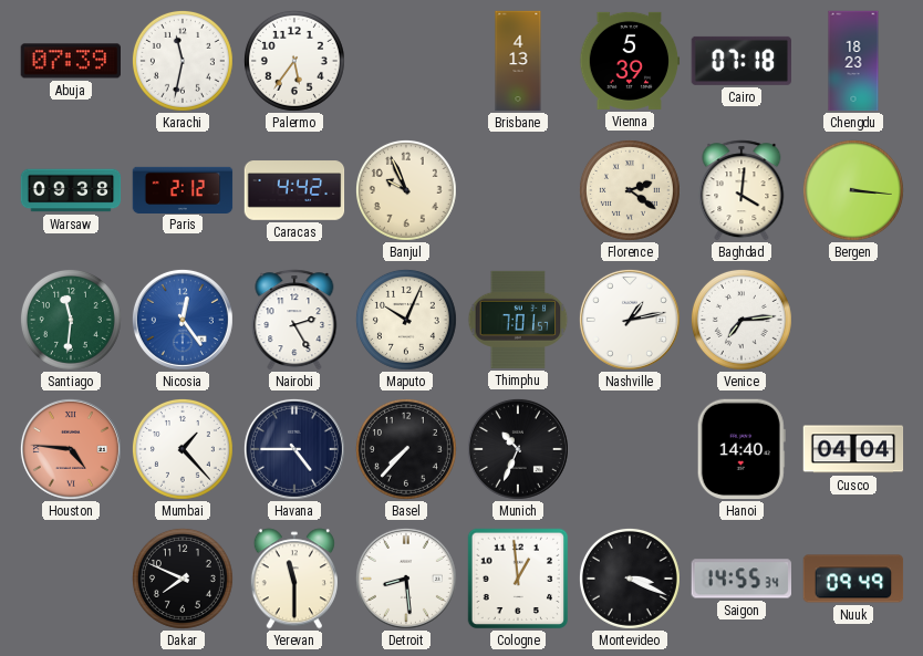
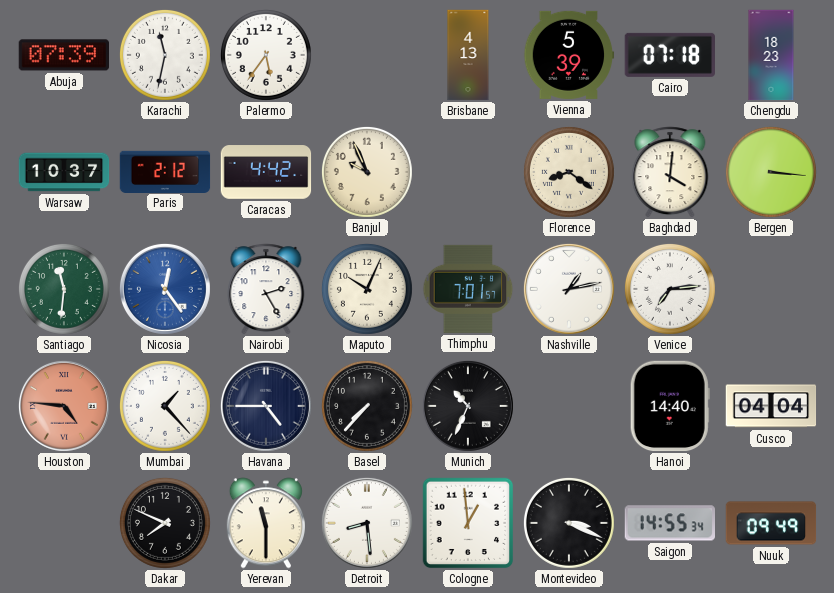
Warsaw: 09:38 -> 10:37
Florence: 2:21 -> 8:21
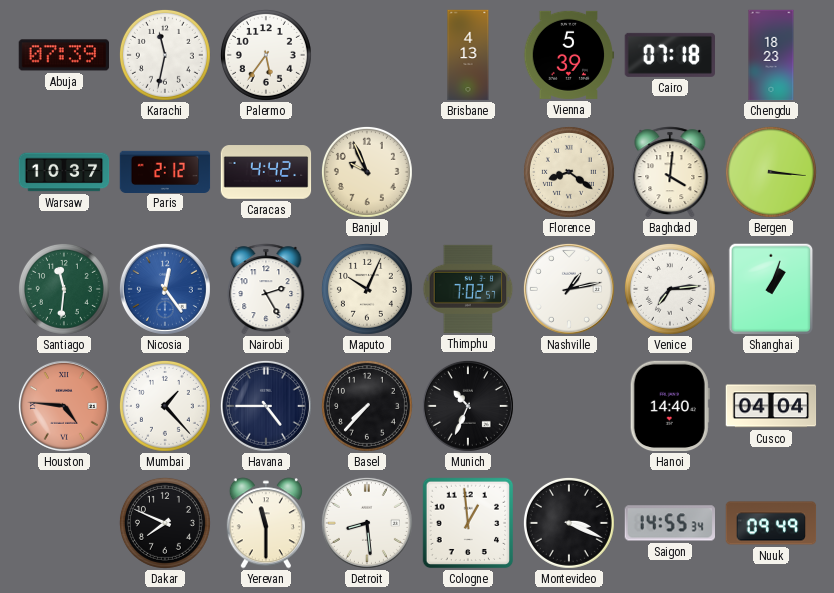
Thimphu: 7:01 -> 7:02
Shanghai: none -> 1:03
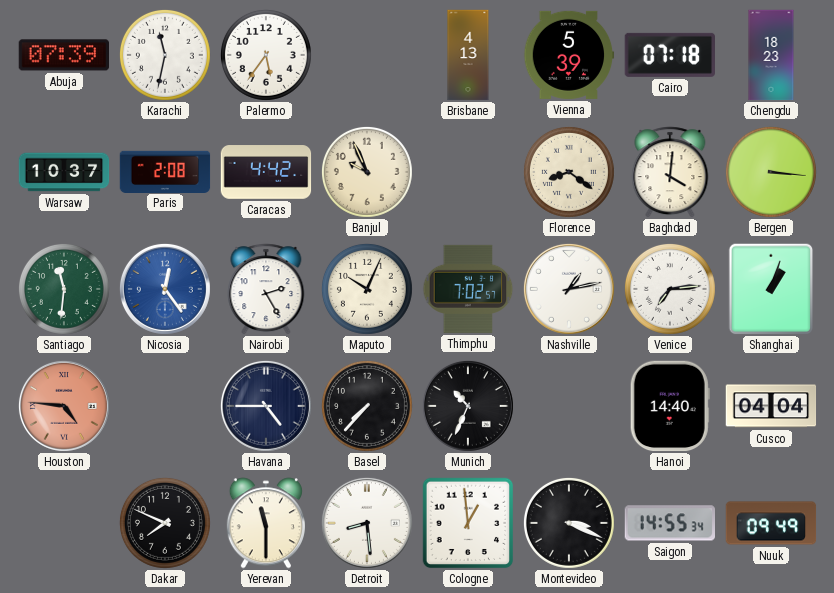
Paris: 2:12 -> 2:08
Mumbai: 1:23 -> none
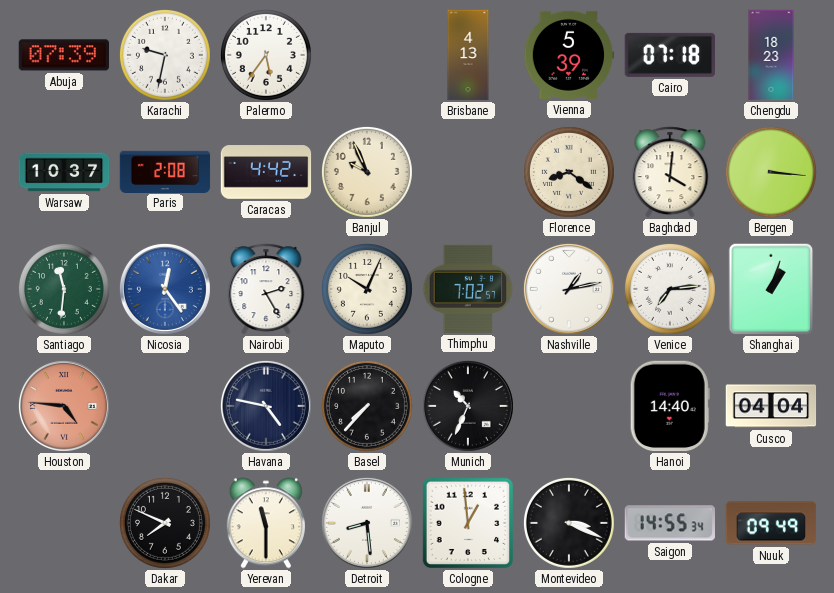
Karachi: 11:32 -> 9:32
Havana: 4:45 -> 4:47
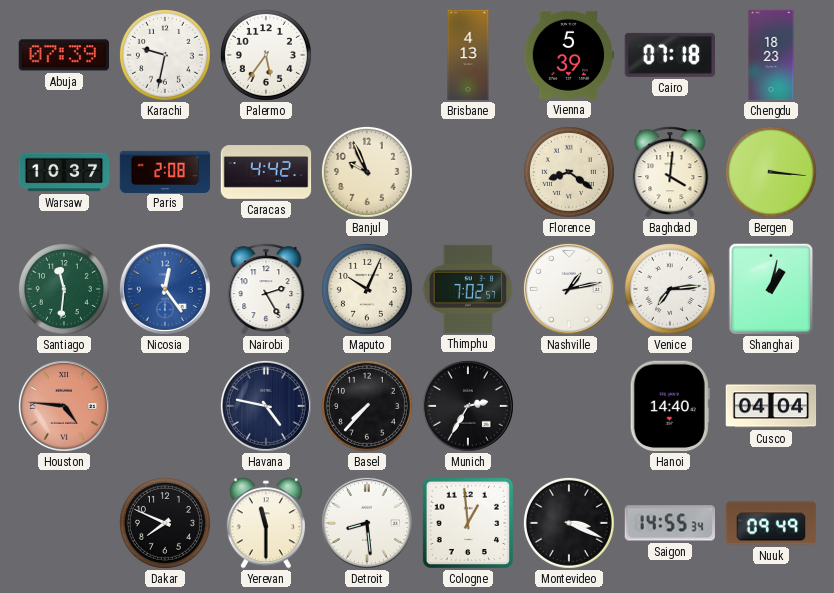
Shanghai: 1:03 -> 1:02
Munich: 10:34 -> 2:35
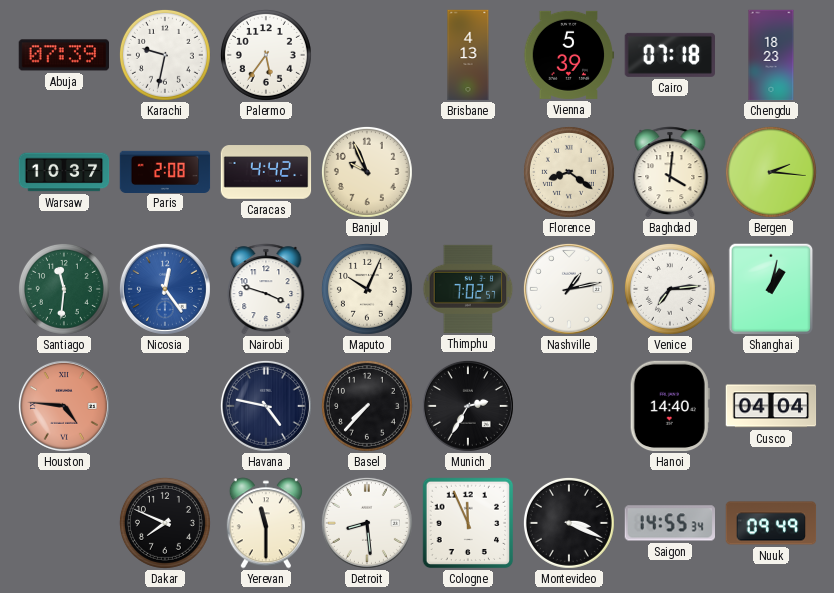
Bergen: 3:16 -> 2:16
Nairobi: 2:25 -> 3:48
Cologne: 12:59 -> 11:56
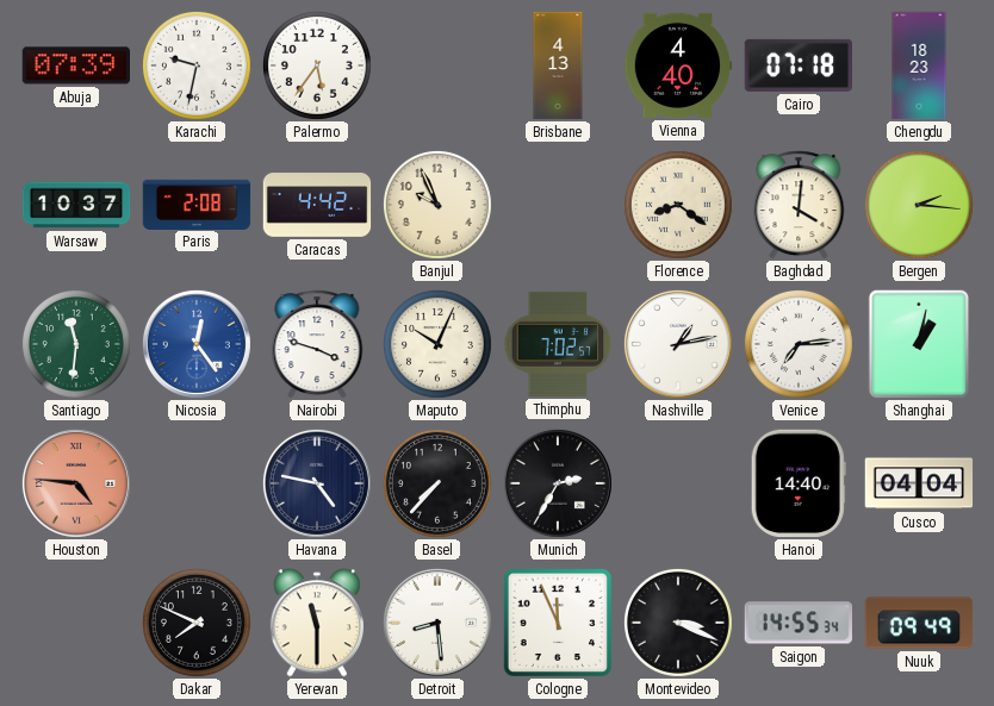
Vienna: 5:39 -> 4:40
